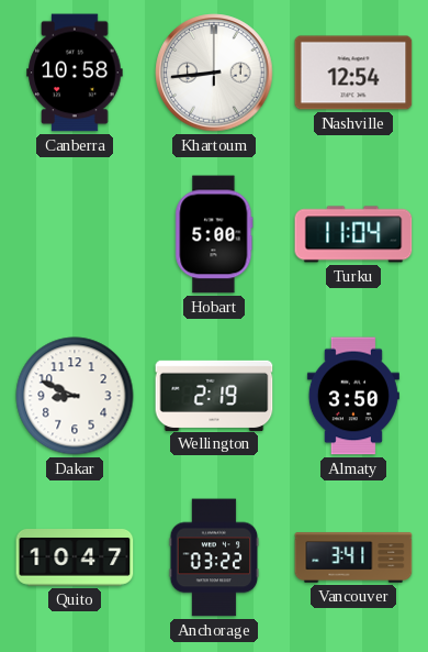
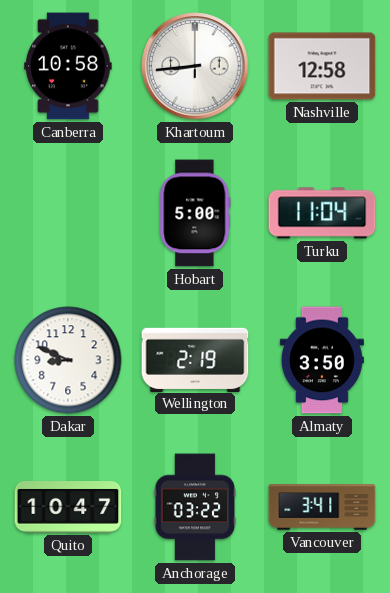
Nashville: 12:54 -> 12:58
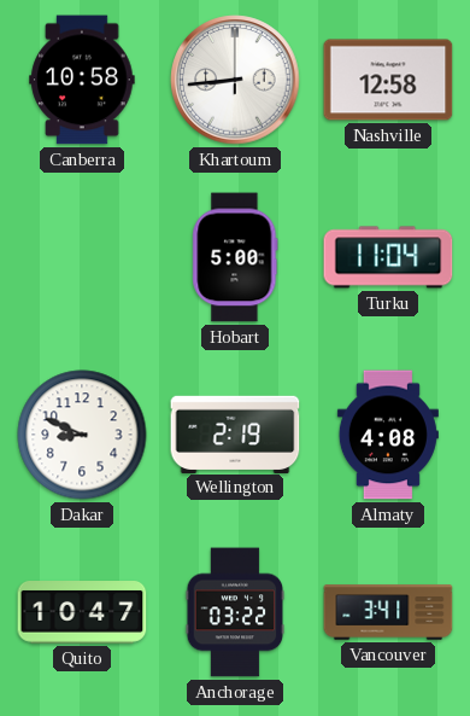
Almaty: 3:50 -> 4:08
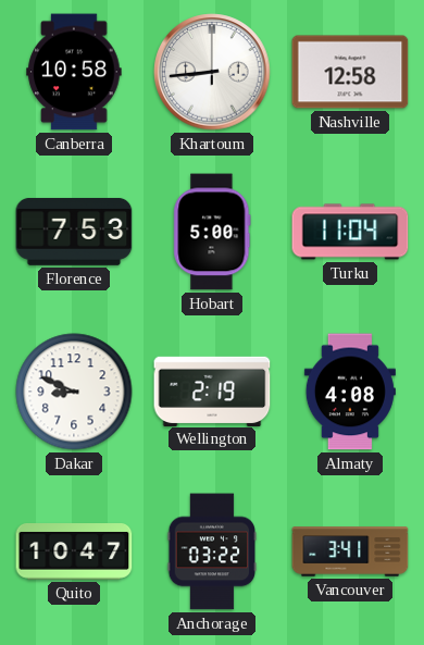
Florence: none -> 7:53
